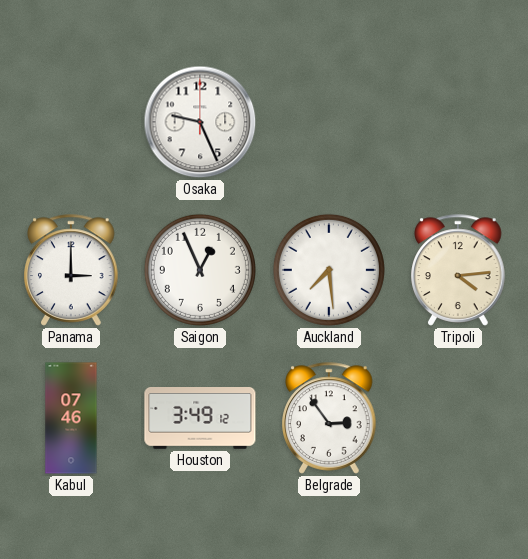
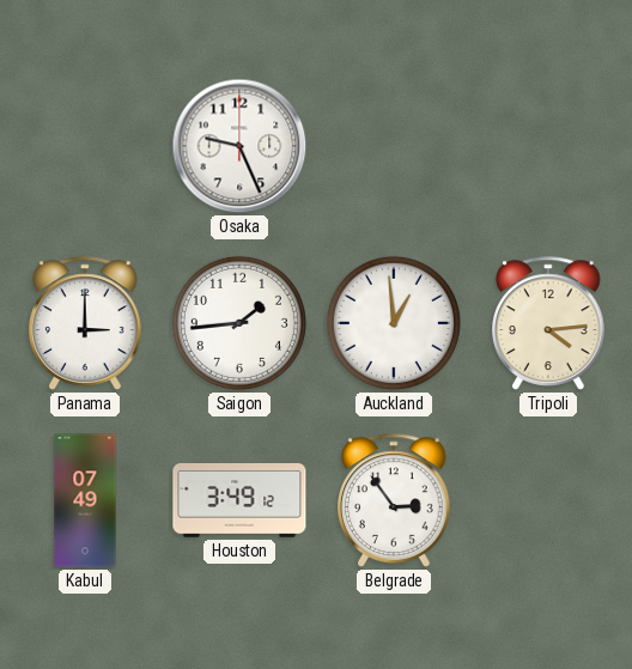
Saigon: 12:56 -> 1:44
Auckland: 7:29 -> 12:59
Kabul: 07:46 -> 07:49
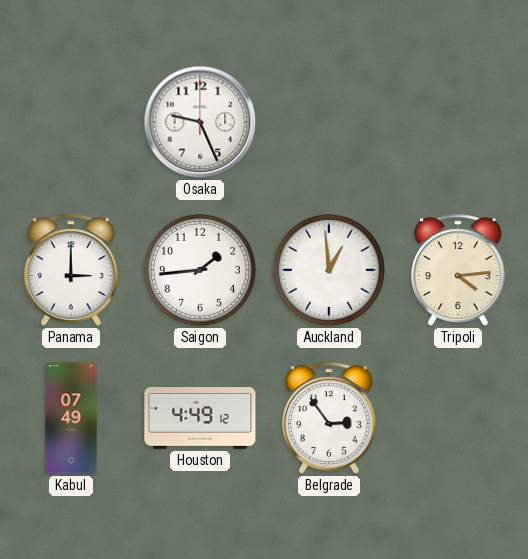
Houston: 3:49 -> 4:49
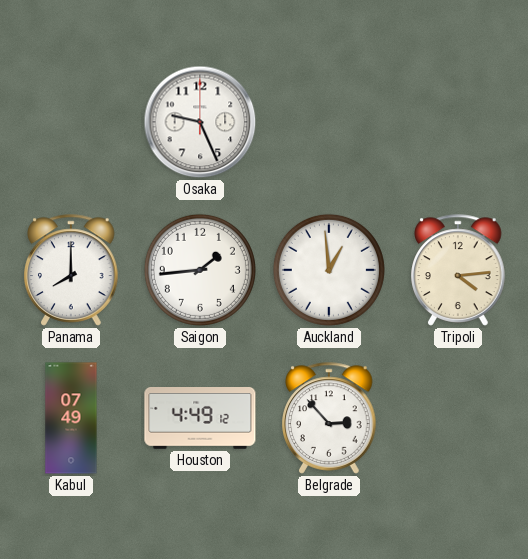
Panama: 3:00 -> 8:00
Belgrade: 2:54 -> 2:53
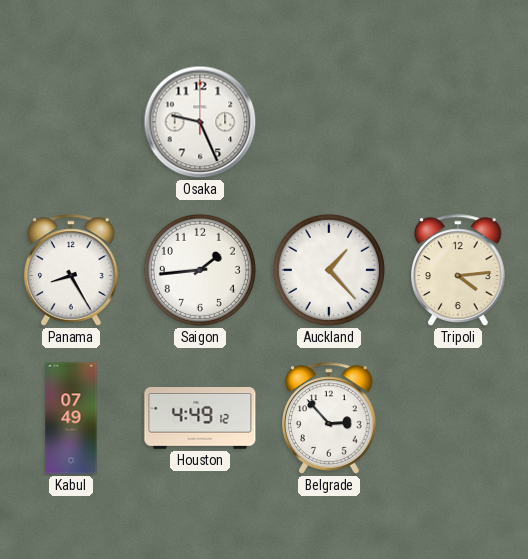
Panama: 8:00 -> 8:25
Auckland: 12:59 -> 1:23
